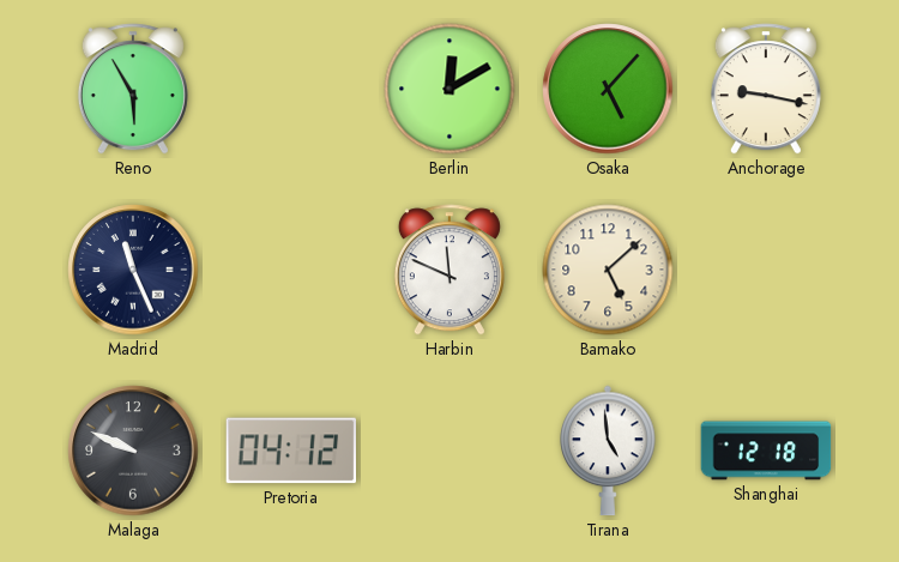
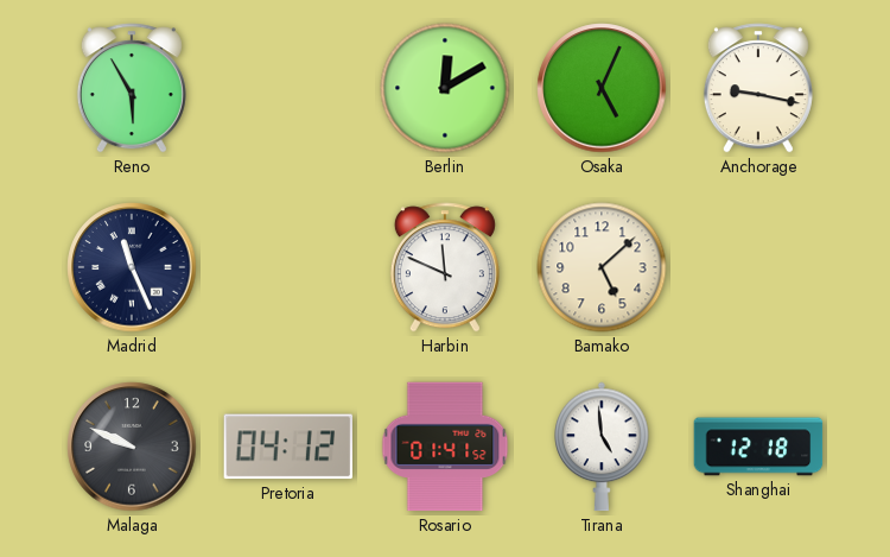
Osaka: 5:07 -> 5:04
Rosario: none -> 01:41
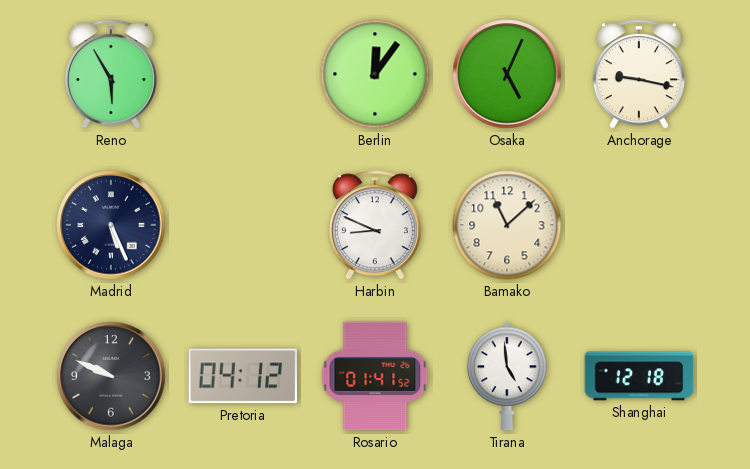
Berlin: 12:10 -> 12:06
Madrid: 11:26 -> 5:26
Harbin: 11:49 -> 8:49
Bamako: 5:08 -> 11:08
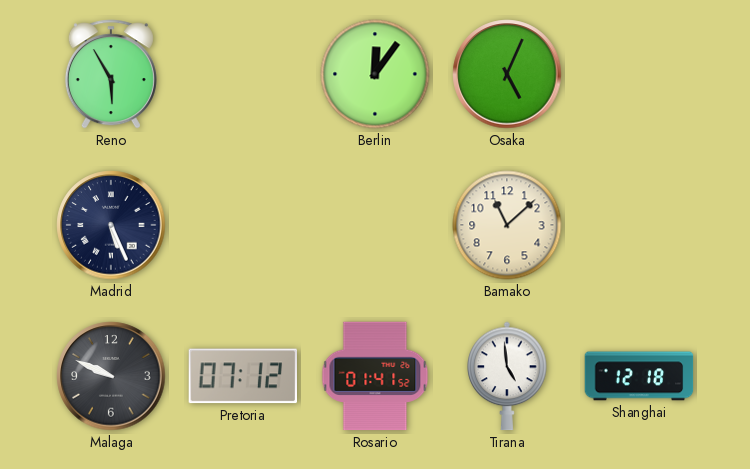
Anchorage: 9:17 -> none
Harbin: 8:49 -> none
Pretoria: 04:12 -> 07:12
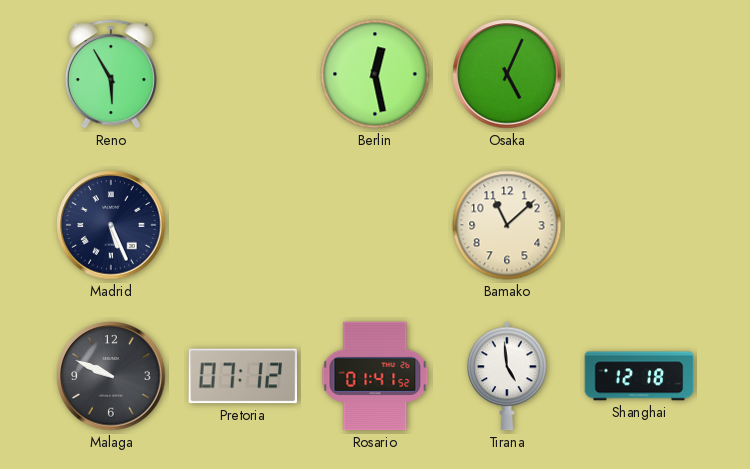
Berlin: 12:06 -> 12:28
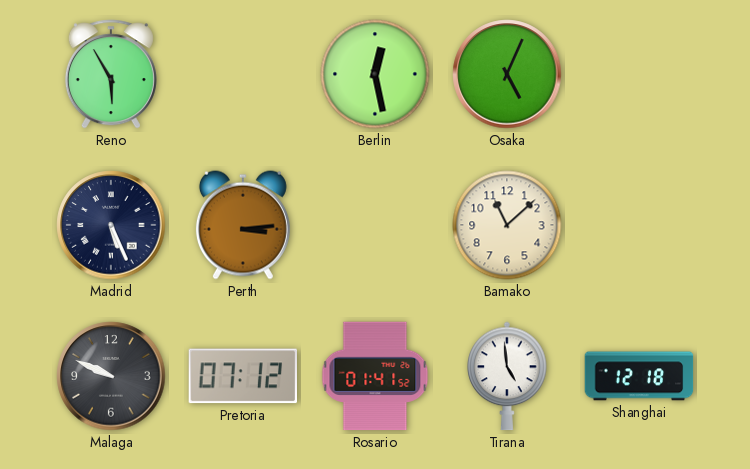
Perth: none -> 3:14
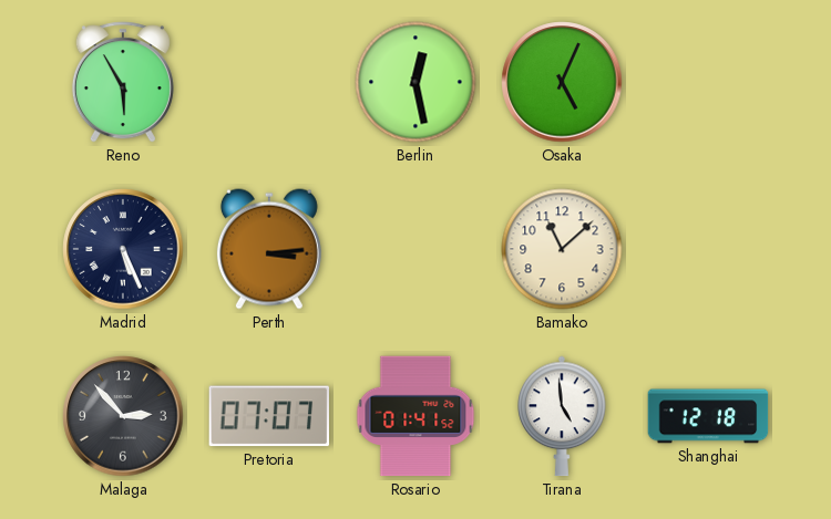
Malaga: 9:49 -> 2:53
Pretoria: 07:12 -> 07:07
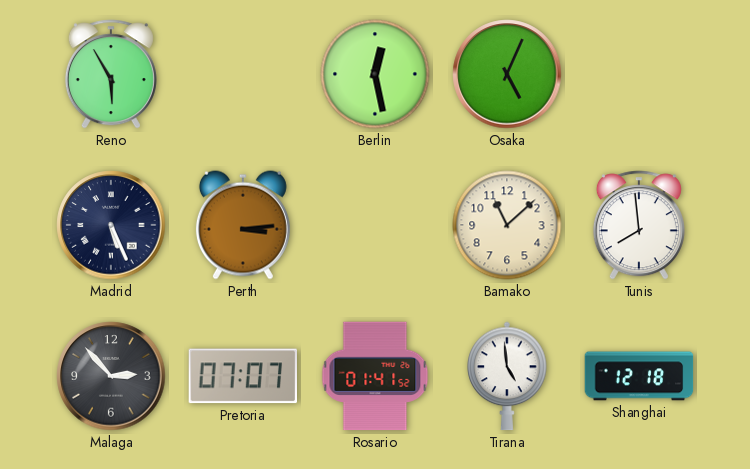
Tunis: none -> 7:59
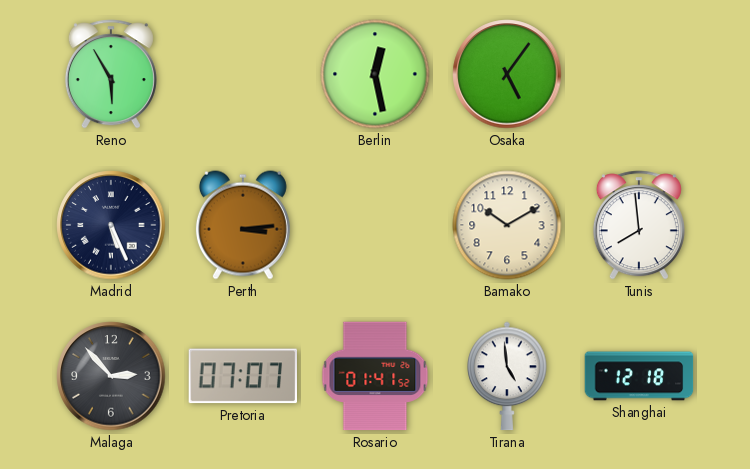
Osaka: 5:04 -> 5:06
Bamako: 11:08 -> 10:10
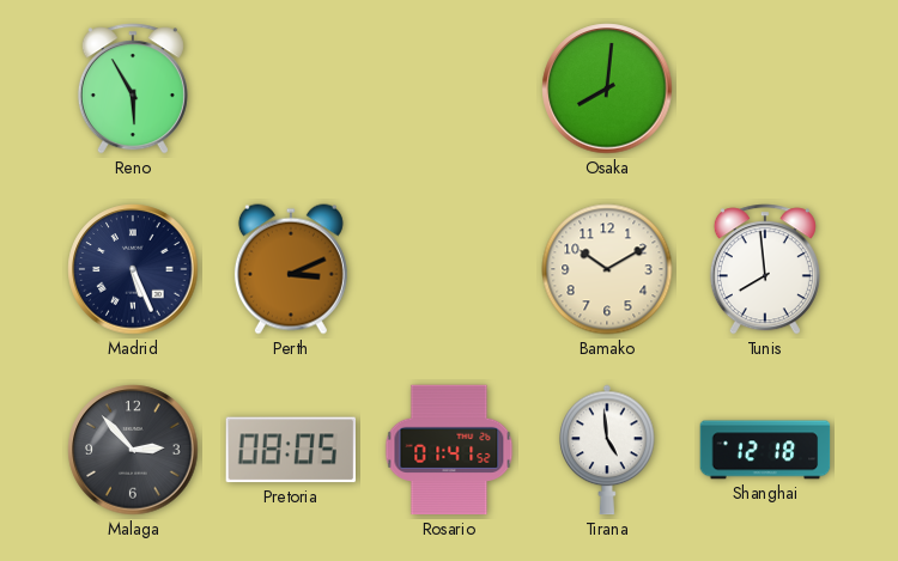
Berlin: 12:28 -> none
Osaka: 5:06 -> 8:01
Perth: 3:14 -> 3:11
Pretoria: 07:07 -> 08:05
